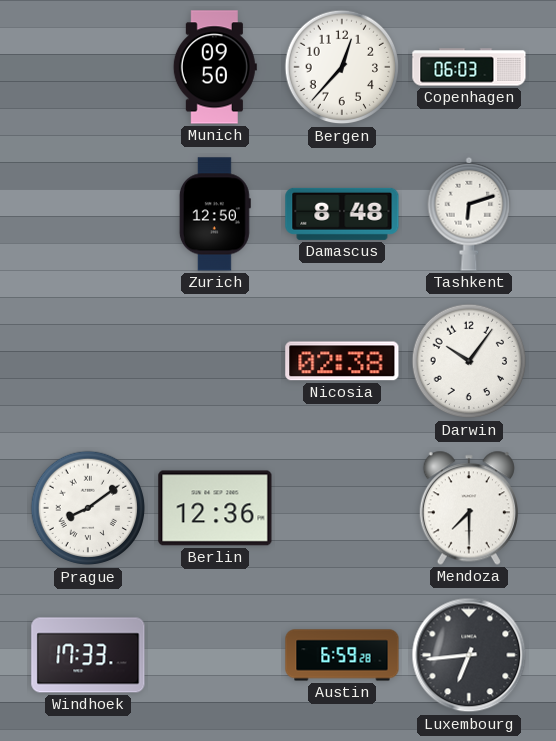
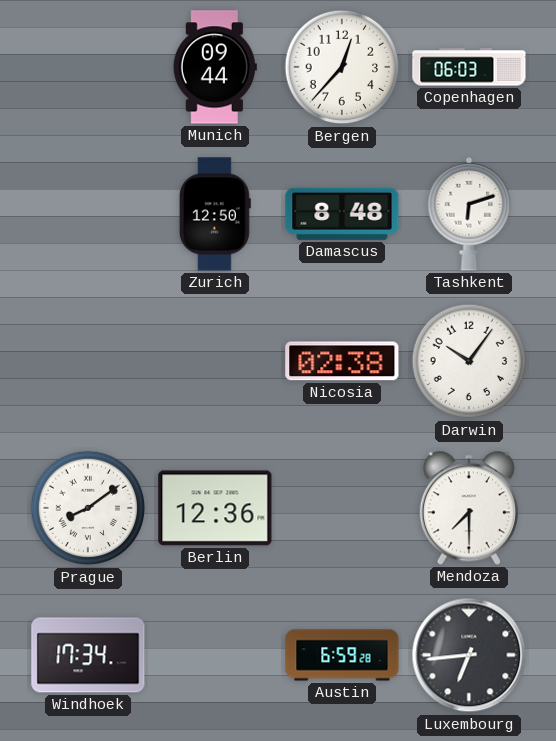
Munich: 09:50 -> 09:44
Windhoek: 17:33 -> 17:34
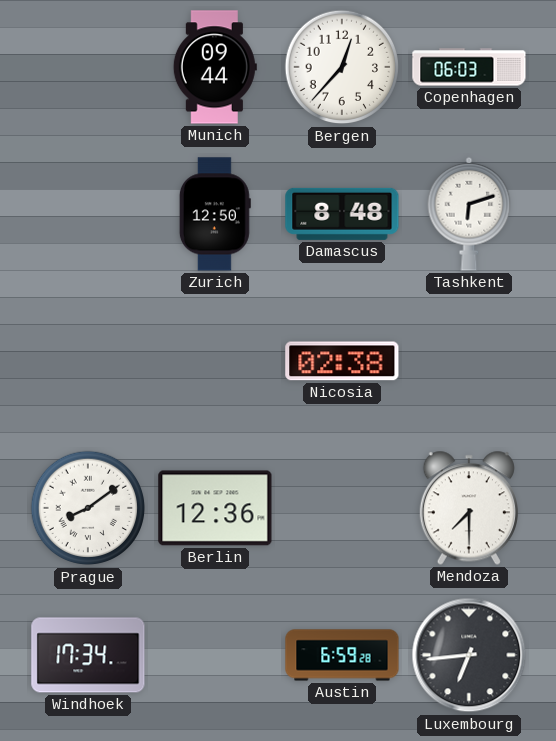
Darwin: 10:06 -> none
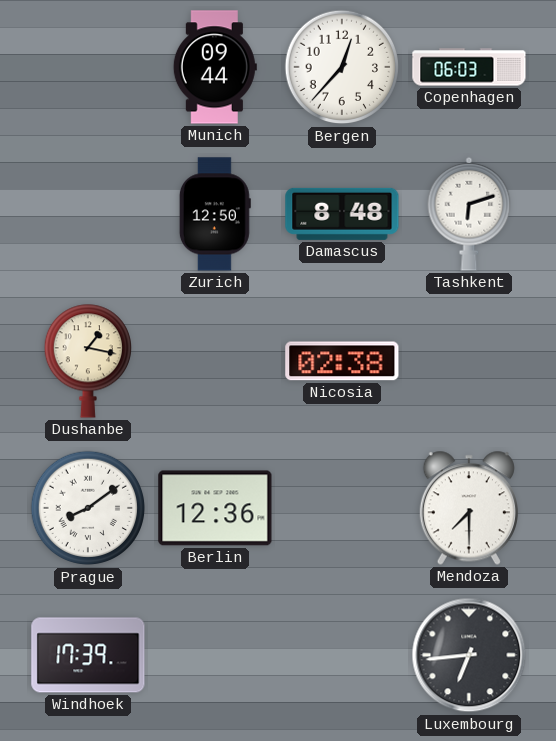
Dushanbe: none -> 1:17
Windhoek: 17:34 -> 17:39
Austin: 6:59 -> none
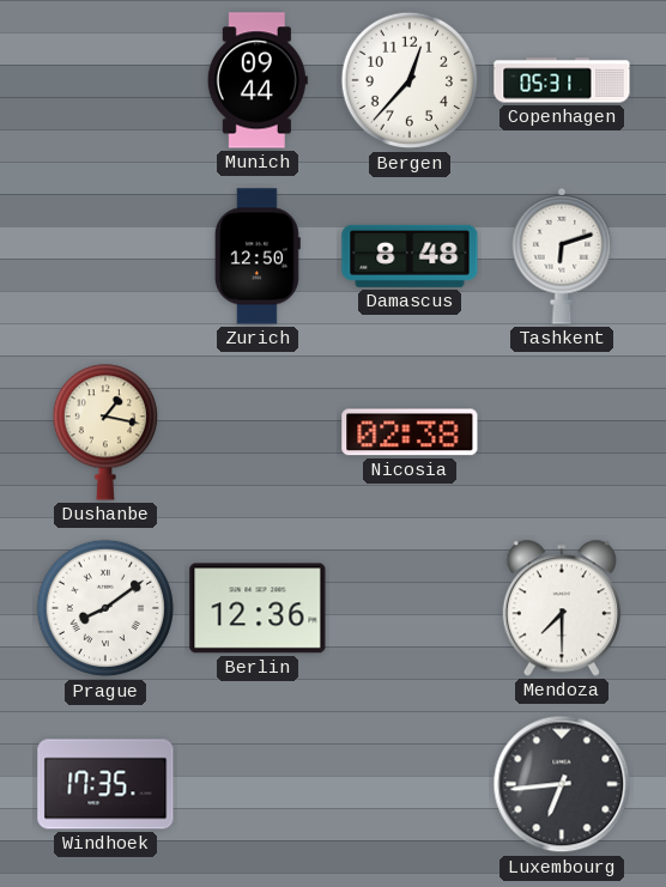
Copenhagen: 06:03 -> 05:31
Windhoek: 17:39 -> 17:35
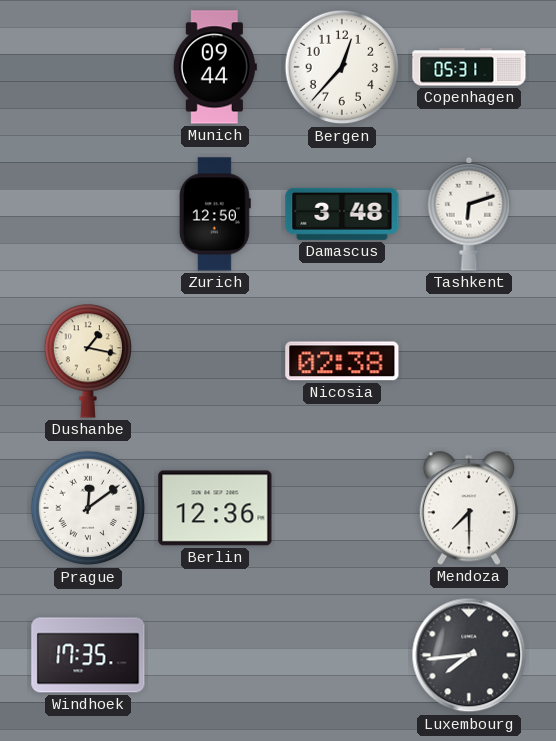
Damascus: 8:48 -> 3:48
Prague: 8:09 -> 12:09
Luxembourg: 6:44 -> 7:44
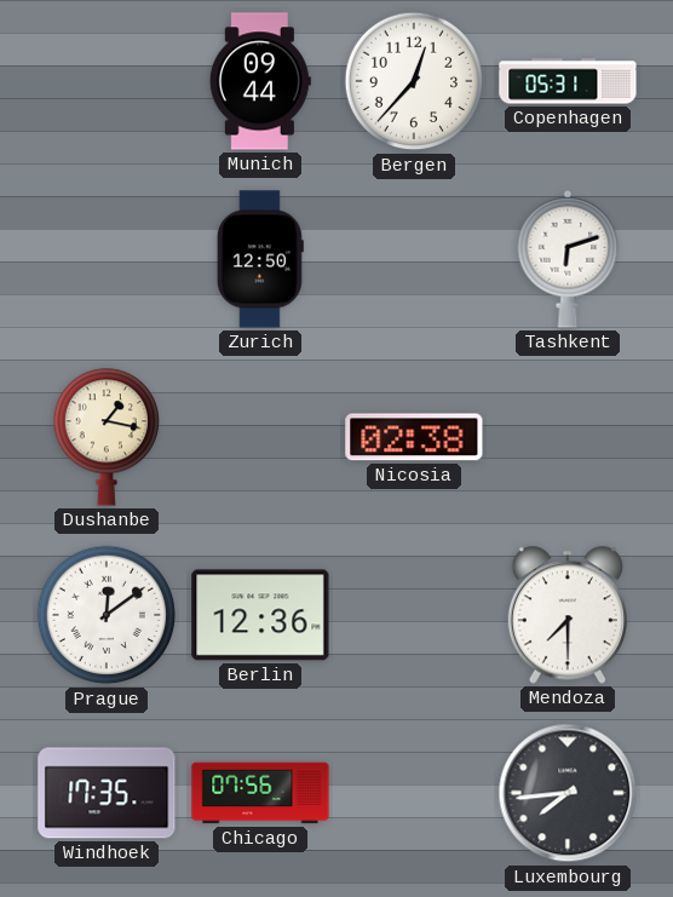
Damascus: 3:48 -> none
Chicago: none -> 07:56
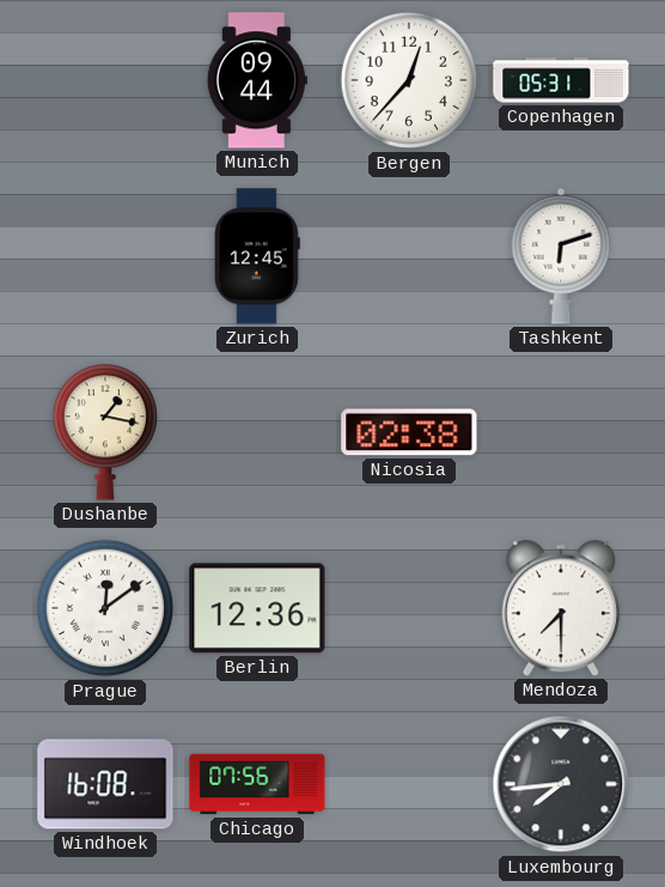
Zurich: 12:50 -> 12:45
Windhoek: 17:35 -> 16:08
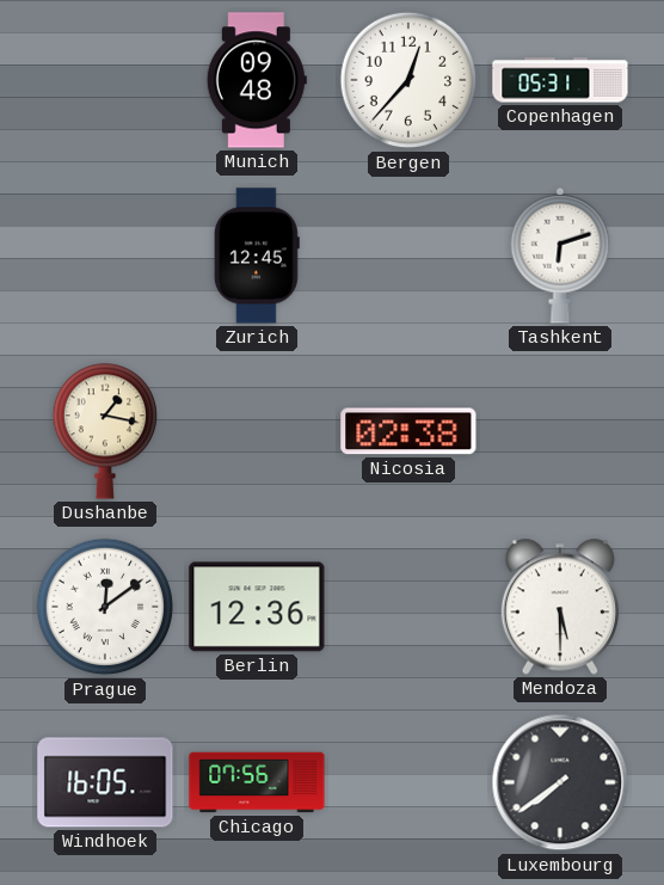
Munich: 09:44 -> 09:48
Mendoza: 7:30 -> 5:30
Windhoek: 16:08 -> 16:05
Luxembourg: 7:44 -> 7:39
